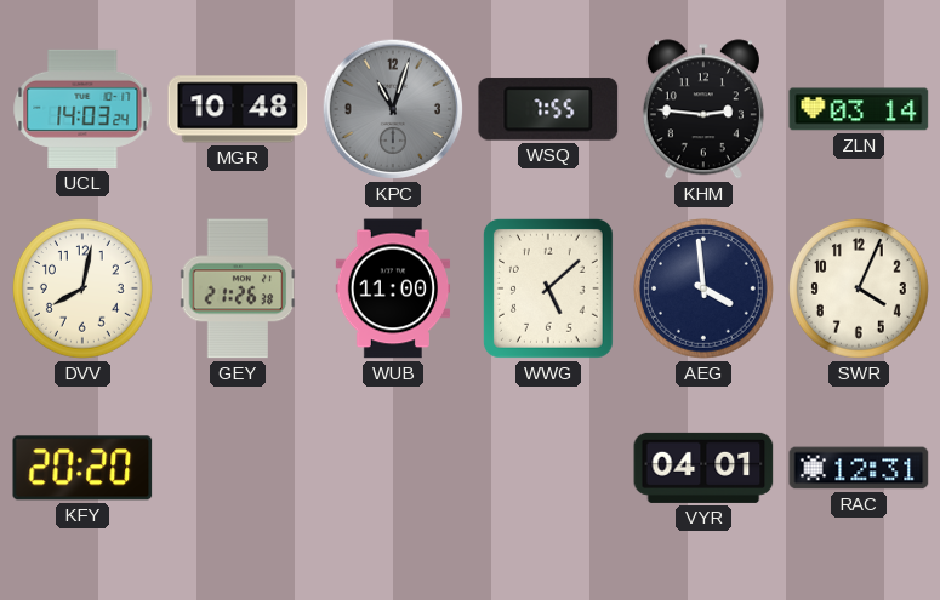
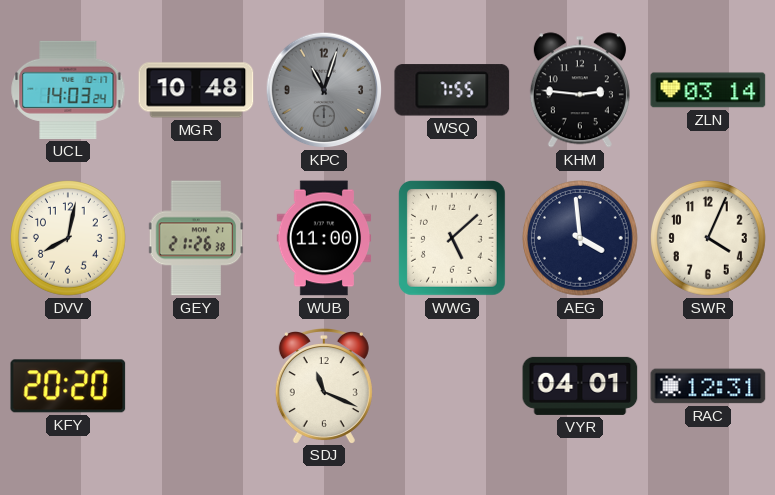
SDJ: none -> 11:19
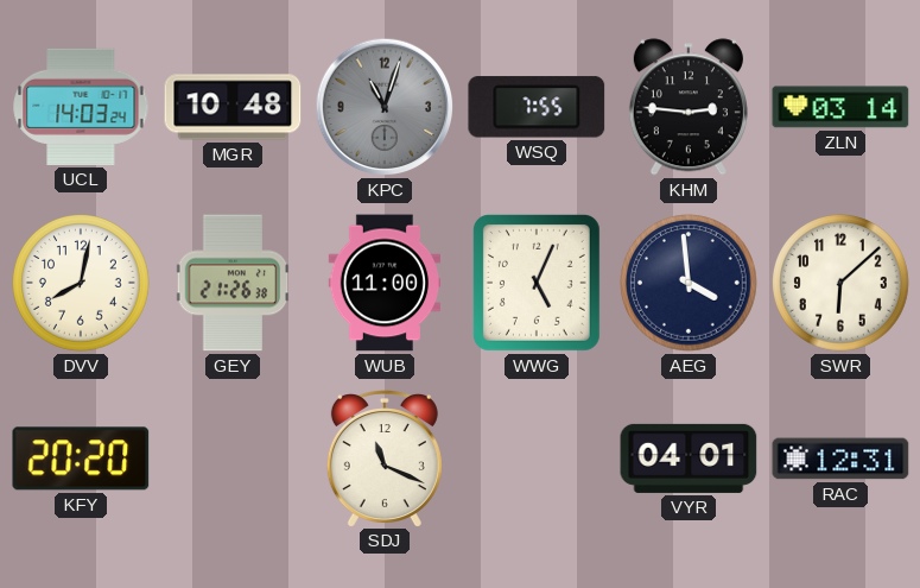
WWG: 5:08 -> 5:04
SWR: 4:04 -> 6:08
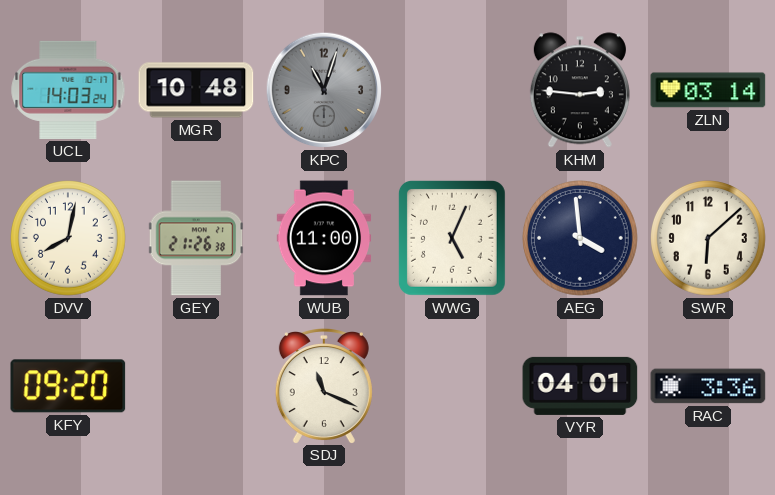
WSQ: 7:55 -> none
KFY: 20:20 -> 09:20
RAC: 12:31 -> 3:36
